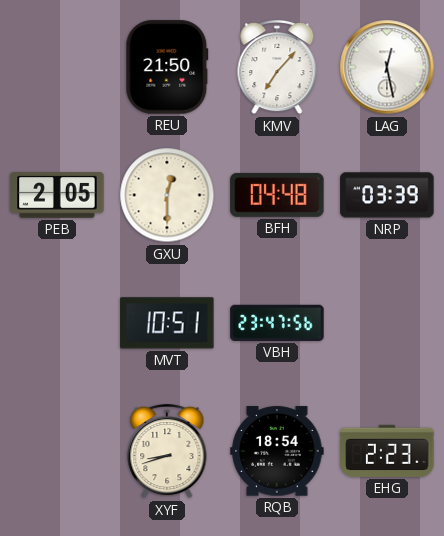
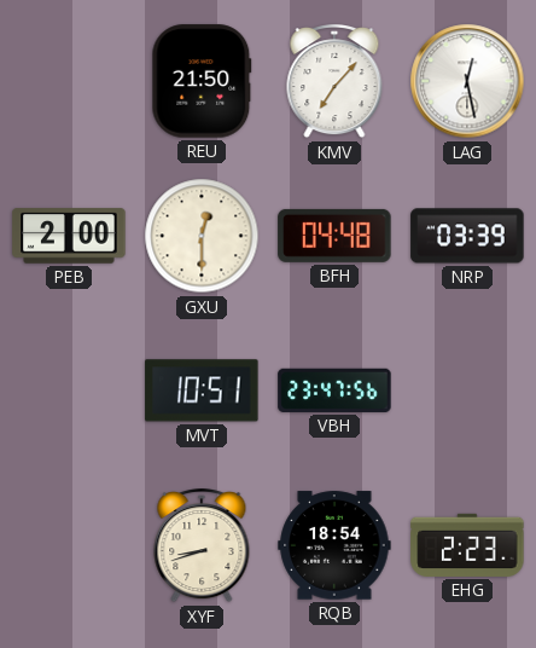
PEB: 2:05 -> 2:00
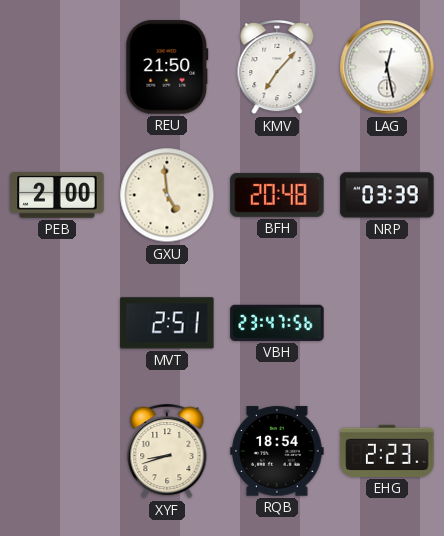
GXU: 12:30 -> 4:59
BFH: 04:48 -> 20:48
MVT: 10:51 -> 2:51
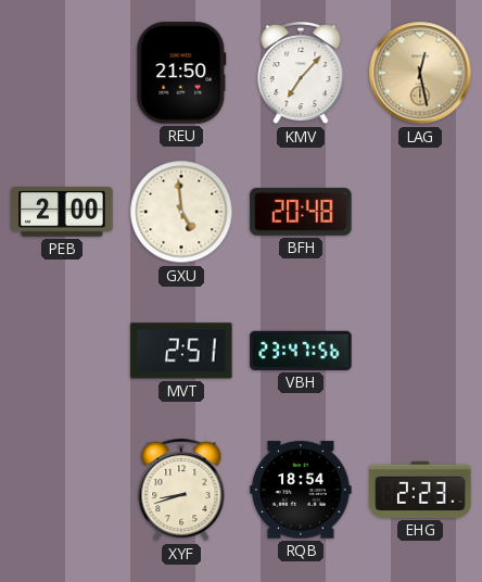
LAG dial: white -> champagne
NRP: 03:39 -> none
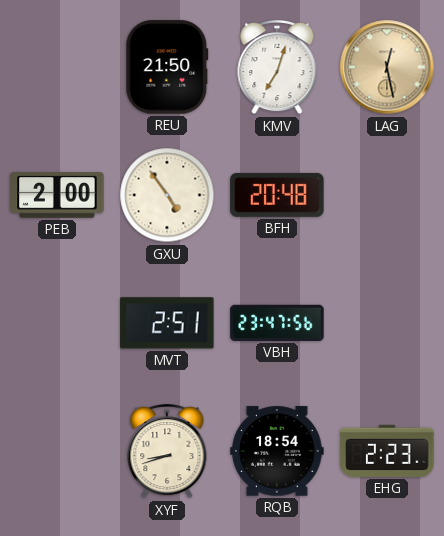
KMV: 7:07 -> 7:03
GXU: 4:59 -> 4:54
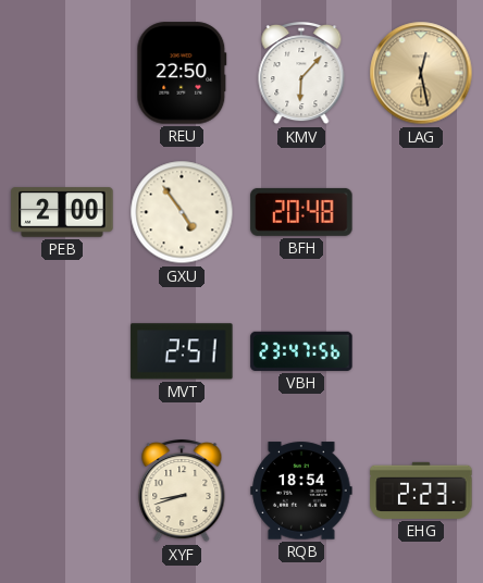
REU: 21:50 -> 22:50
KMV: 7:03 -> 6:07
